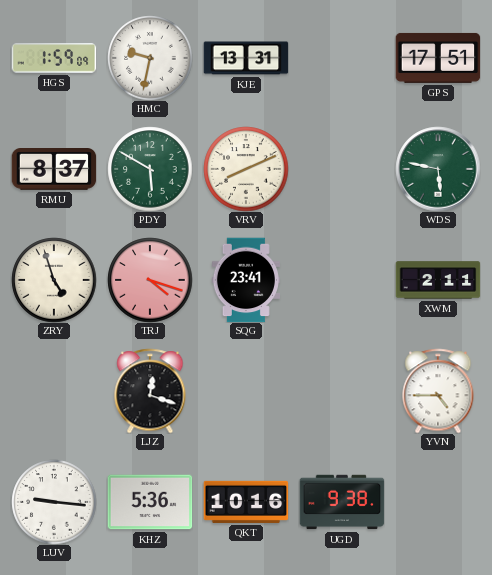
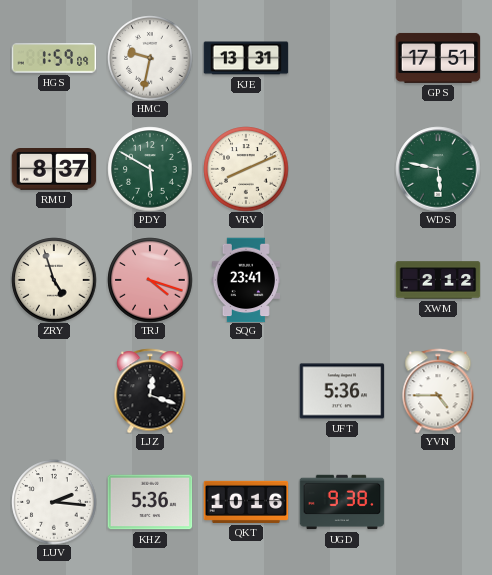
XWM: 2:11 -> 2:12
UFT: none -> 5:36
LUV: 9:16 -> 2:16
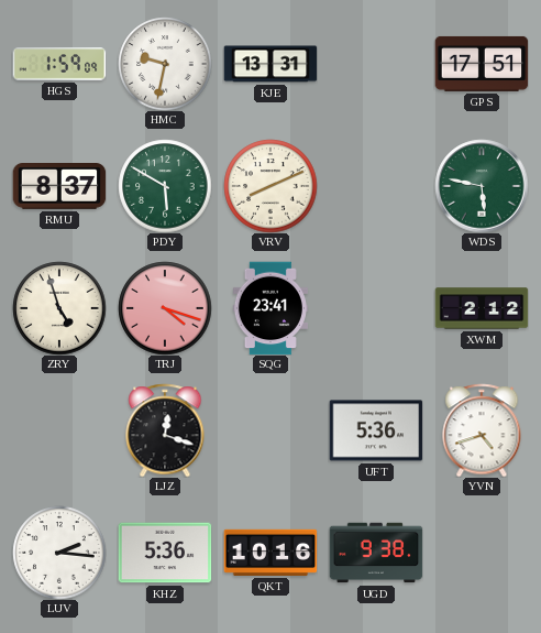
YVN: 4:45 -> 4:42
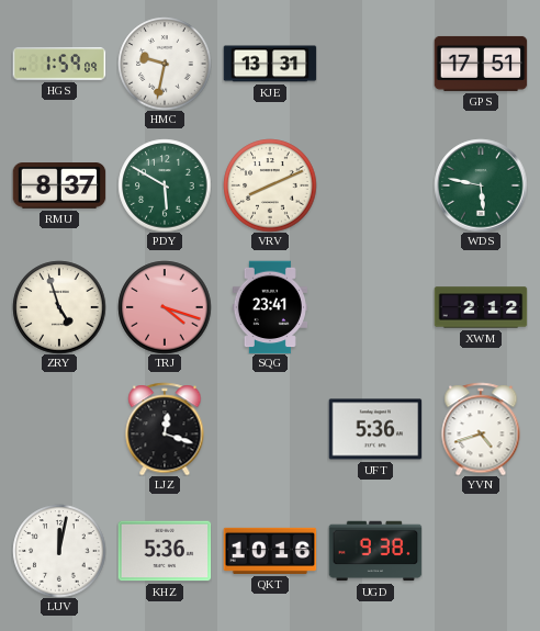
LUV: 2:16 -> 12:02
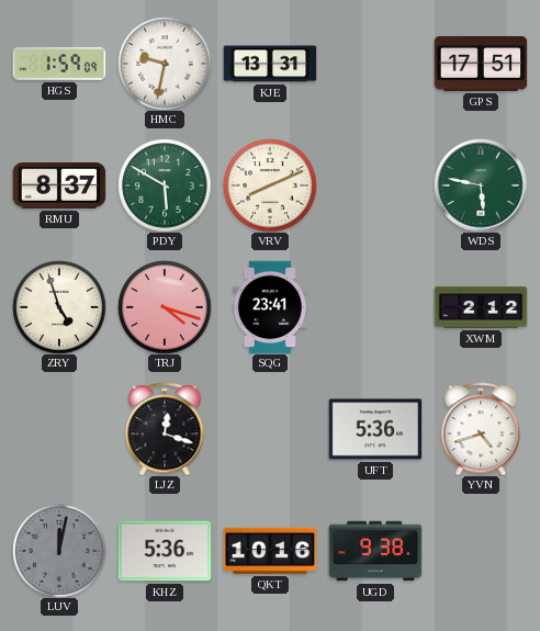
LUV dial: white -> grey
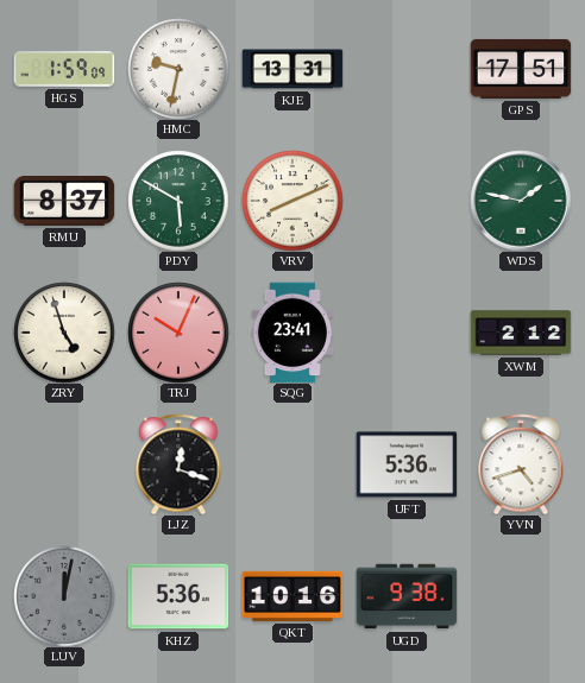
WDS: 5:47 -> 1:47
TRJ: 4:18 -> 10:04
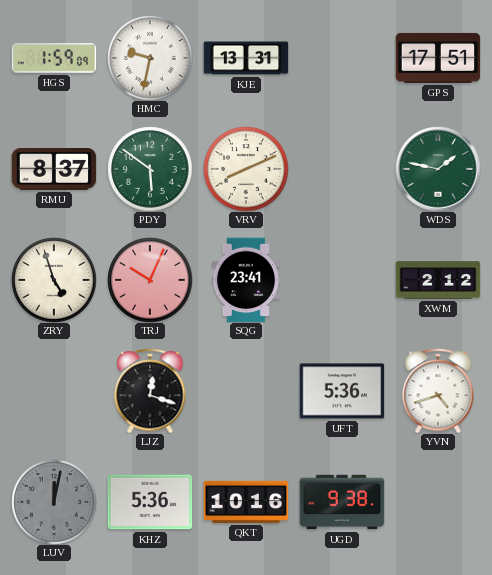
PDY: 5:50 -> 5:51
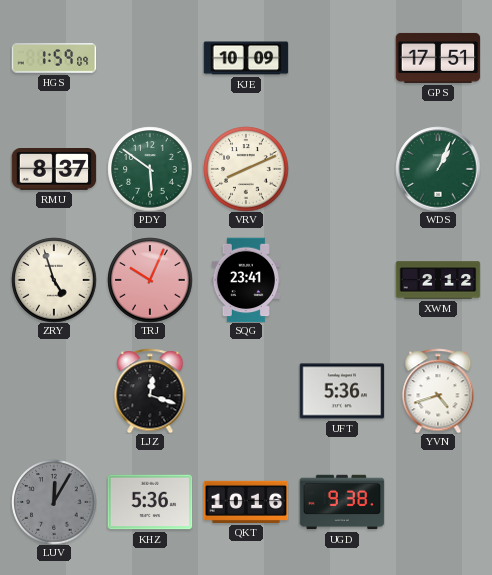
HMC: 9:32 -> none
KJE: 13:31 -> 10:09
WDS: 1:47 -> 1:04
LUV: 12:02 -> 12:05
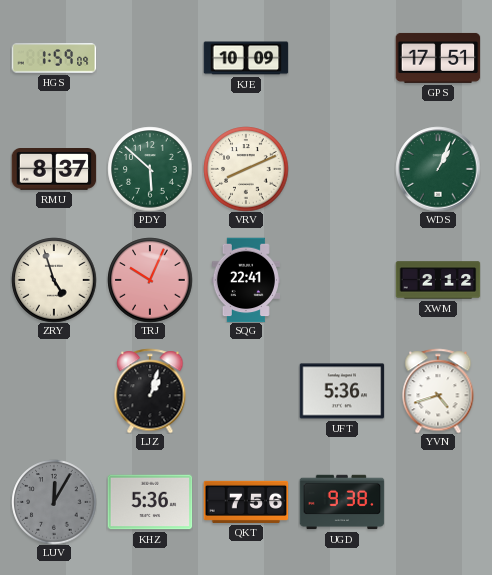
PDY: 5:51 -> 5:52
SQG: 23:41 -> 22:41
LJZ: 12:18 -> 1:03
QKT: 10:16 -> 7:56
